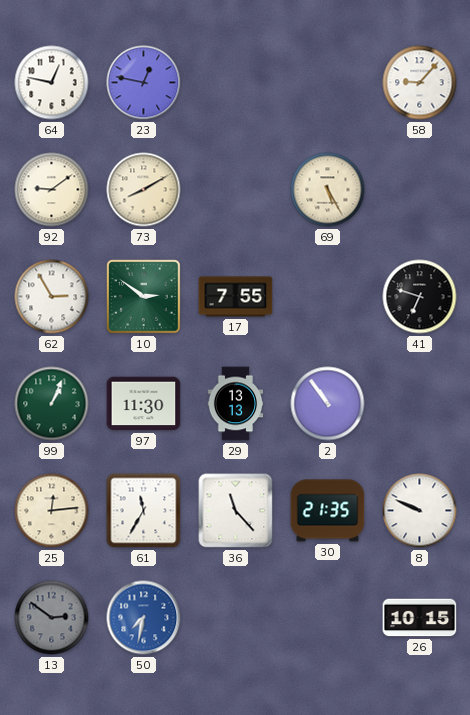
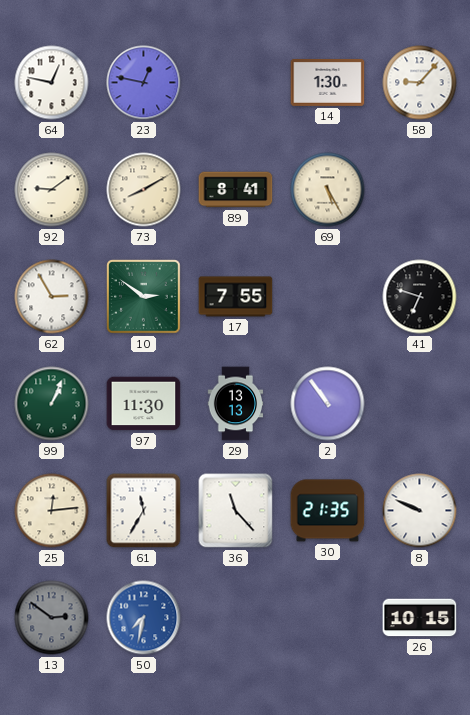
14: none -> 1:30
89: none -> 8:41
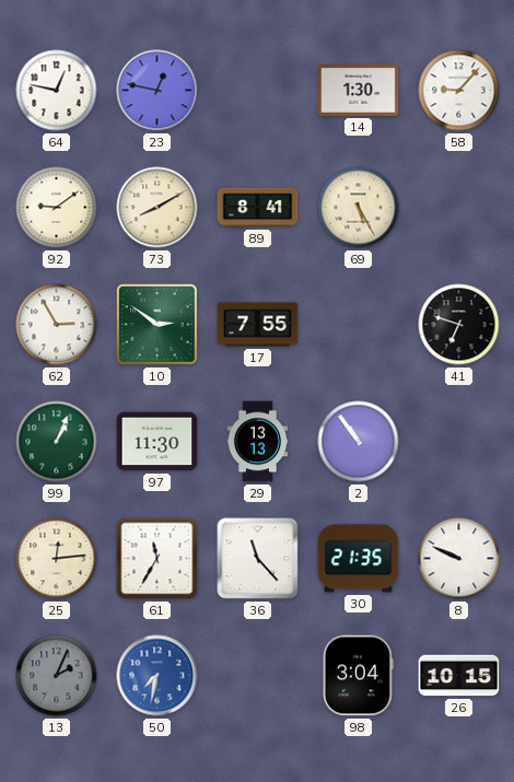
13: 2:51 -> 2:04
98: none -> 3:04
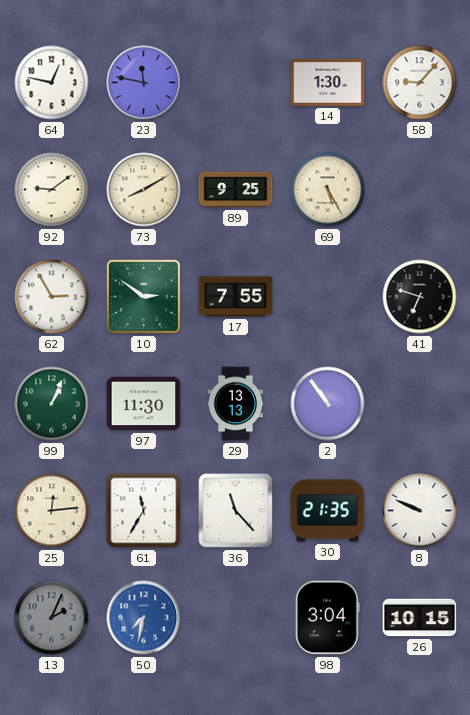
23: 12:47 -> 11:47
89: 8:41 -> 9:25
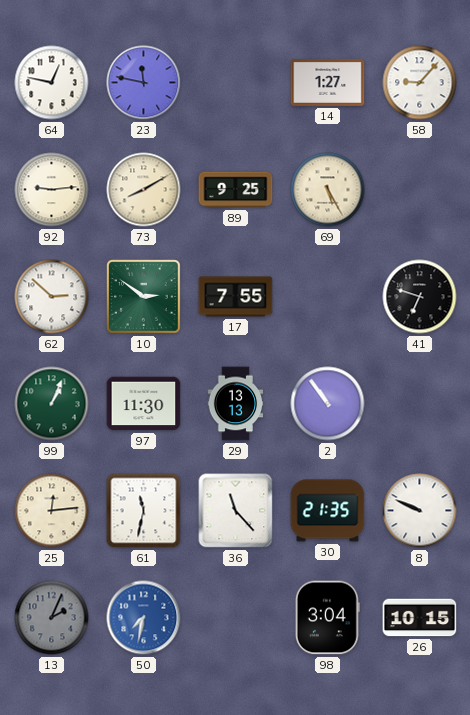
14: 1:30 -> 1:27
92: 9:09 -> 9:14
62: 2:55 -> 2:52
61: 11:35 -> 11:32
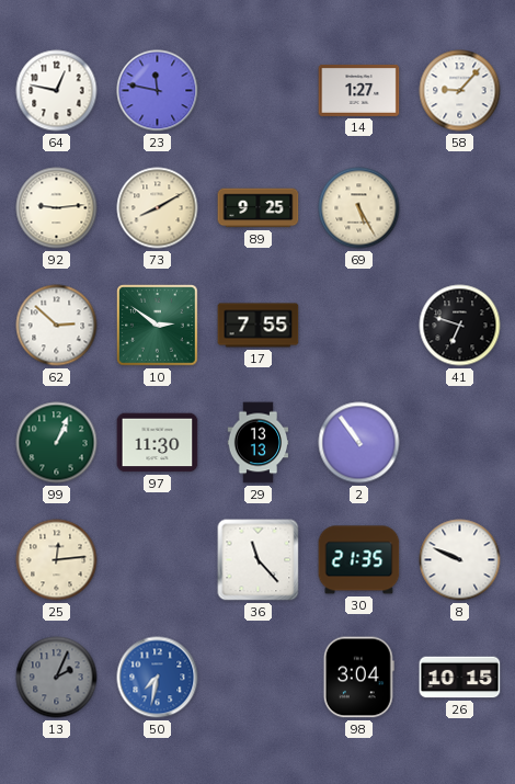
61: 11:32 -> none
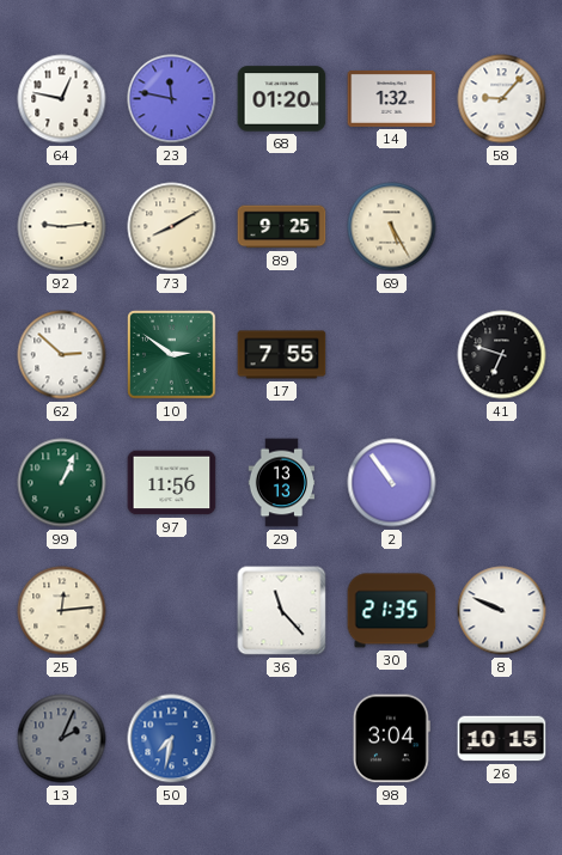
68: none -> 01:20
14: 1:27 -> 1:32
97: 11:30 -> 11:56
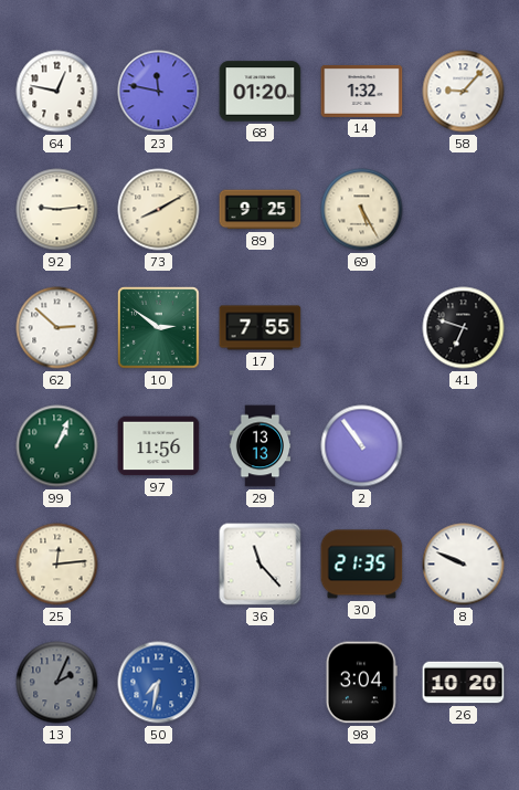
26: 10:15 -> 10:20
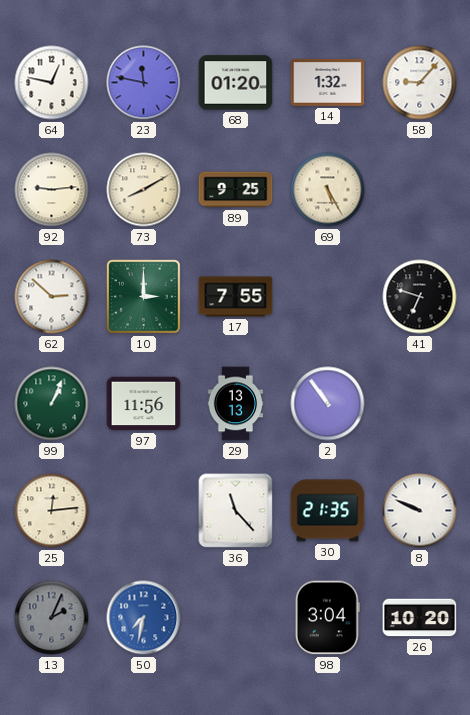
10: 2:51 -> 3:00
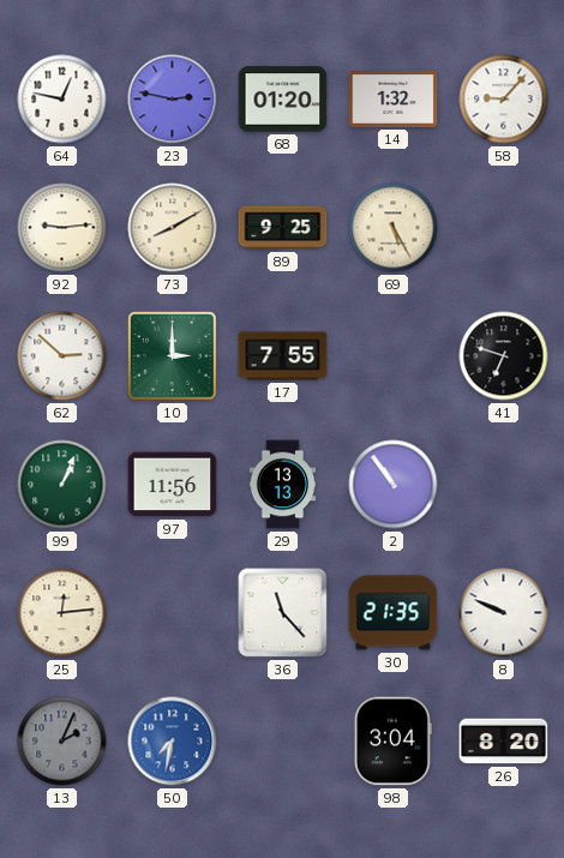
23: 11:47 -> 2:47
26: 10:20 -> 8:20
